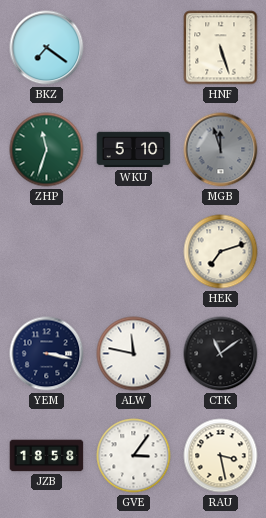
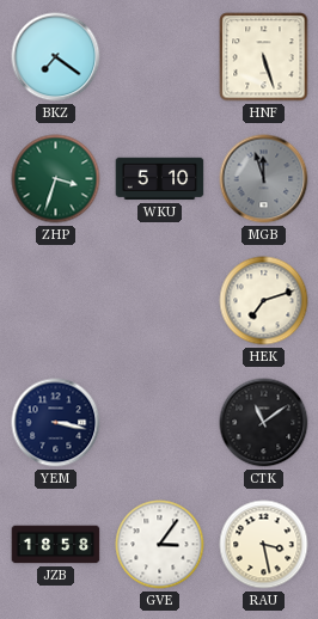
ZHP: 11:33 -> 3:33
ALW: 11:47 -> none
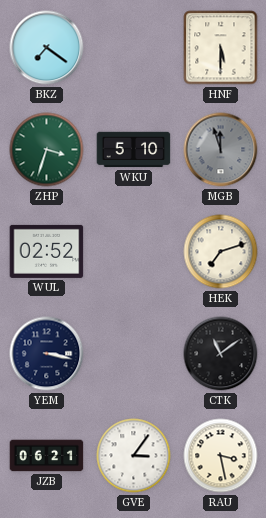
HNF: 5:27 -> 5:30
WUL: none -> 02:52
JZB: 18:58 -> 06:21
